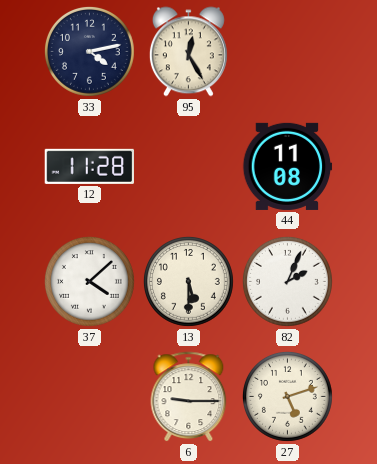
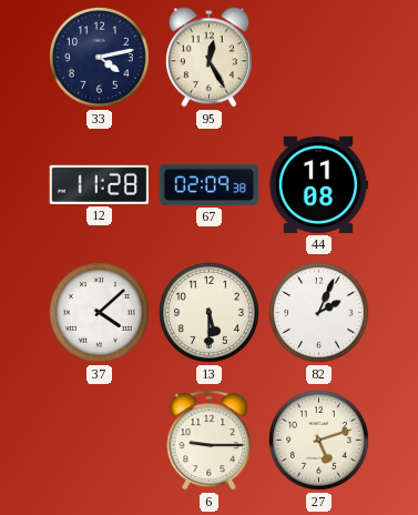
67: none -> 02:09
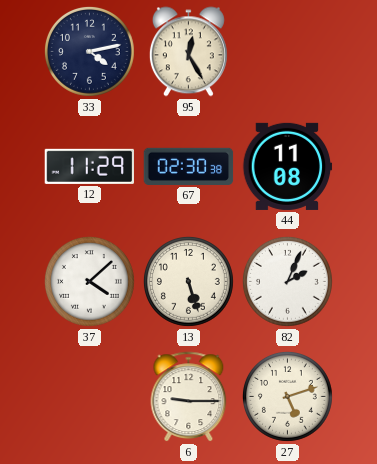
12: 11:28 -> 11:29
67: 02:09 -> 02:30
13: 5:30 -> 5:27
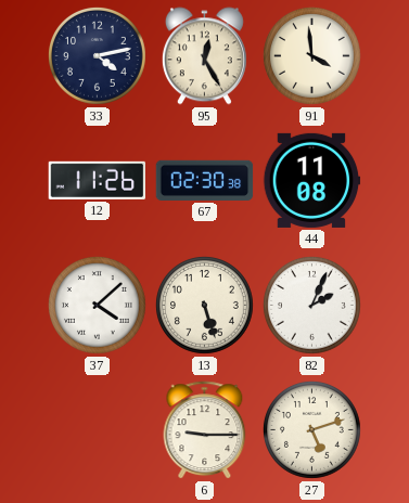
91: none -> 3:59
12: 11:29 -> 11:26
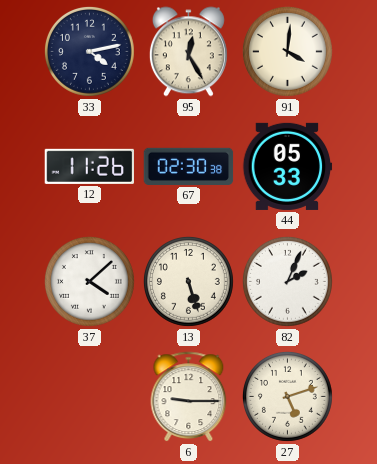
91: 3:59 -> 4:01
44: 11:08 -> 05:33
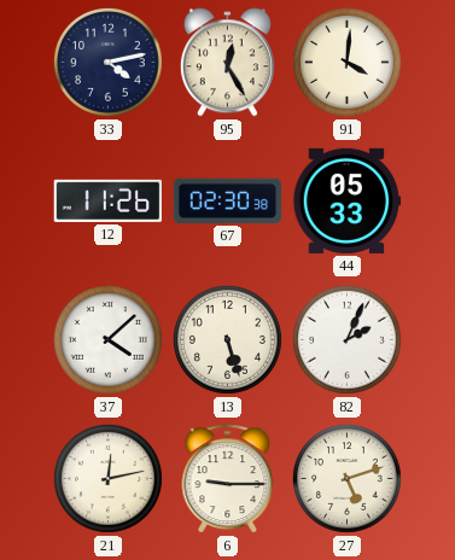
21: none -> 12:13
